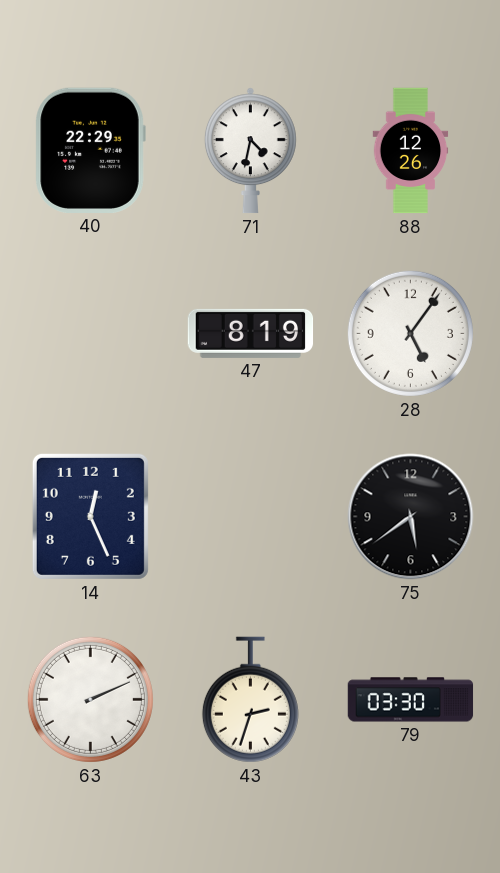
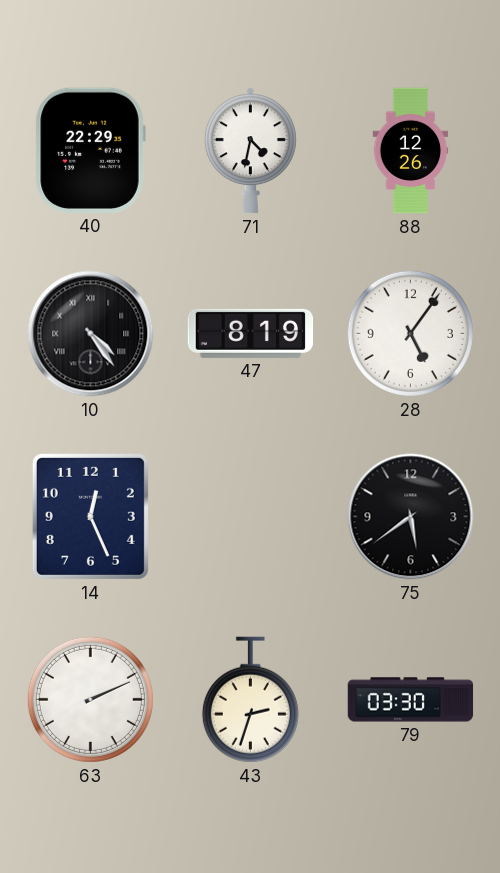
10: none -> 4:24
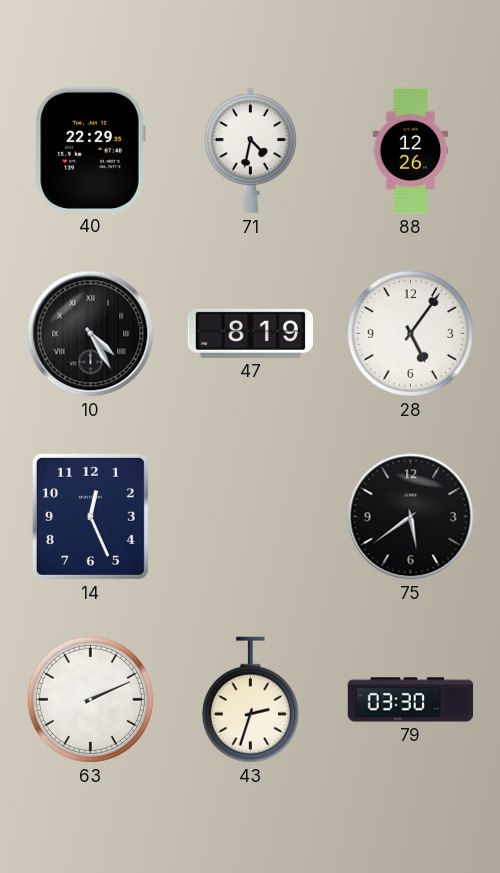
10: 4:24 -> 4:25
